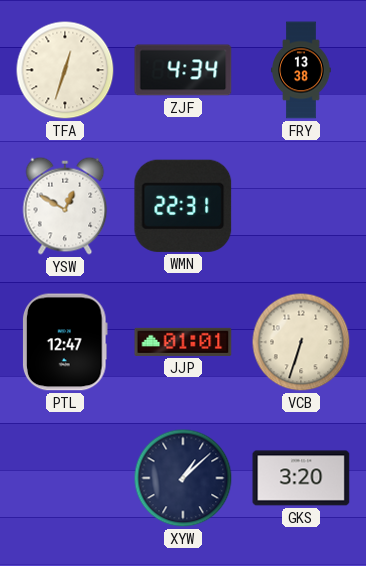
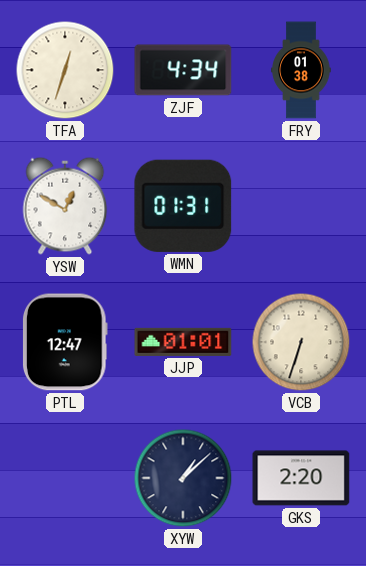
FRY: 13:38 -> 01:38
WMN: 22:31 -> 01:31
GKS: 3:20 -> 2:20
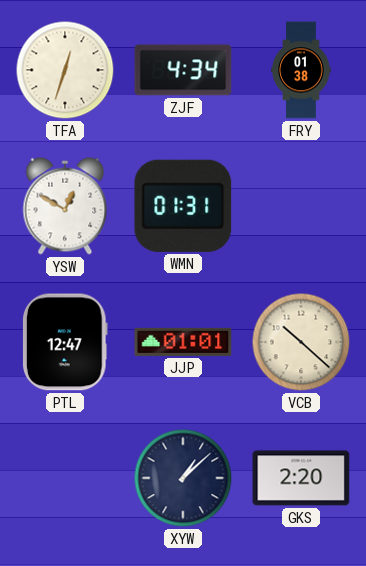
VCB: 6:33 -> 10:22
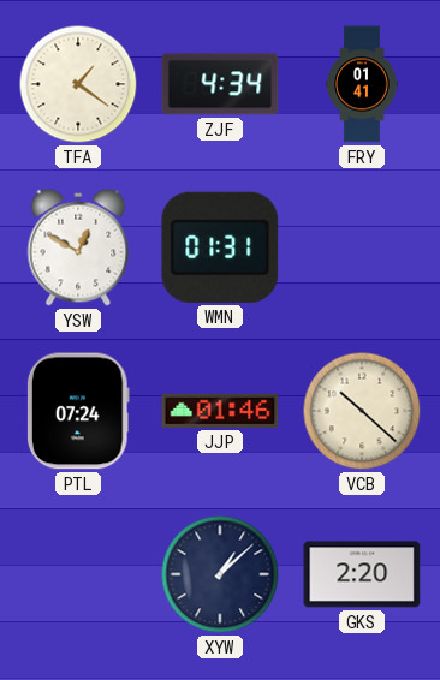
TFA: 12:33 -> 1:21
FRY: 01:38 -> 01:41
PTL: 12:47 -> 07:24
JJP: 01:01 -> 01:46
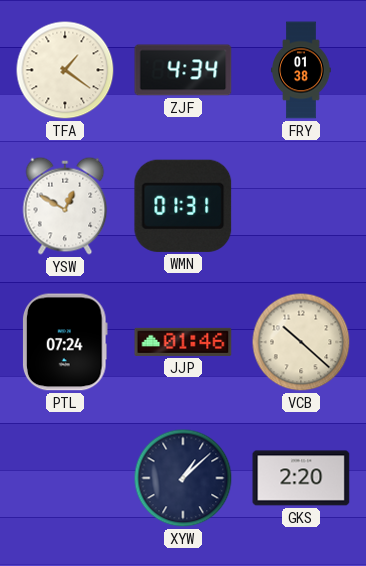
FRY: 01:41 -> 01:38
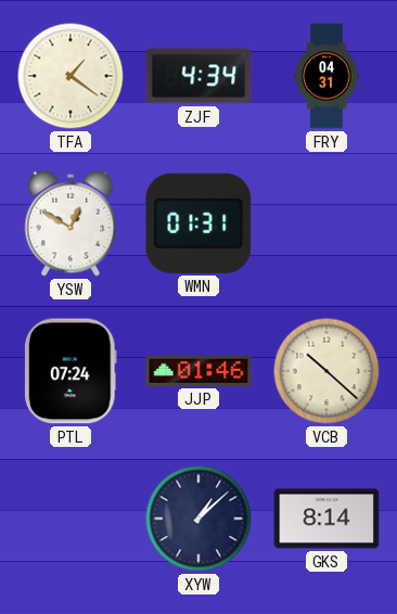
FRY: 01:38 -> 04:31
GKS: 2:20 -> 8:14
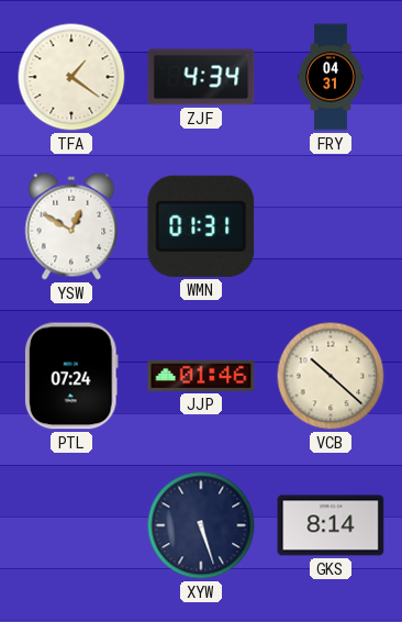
XYW: 1:08 -> 5:27
